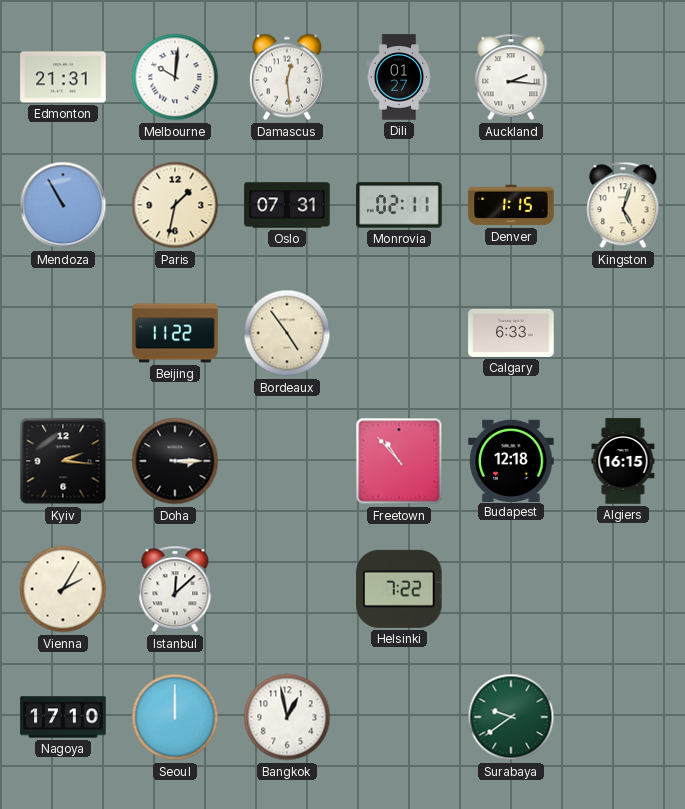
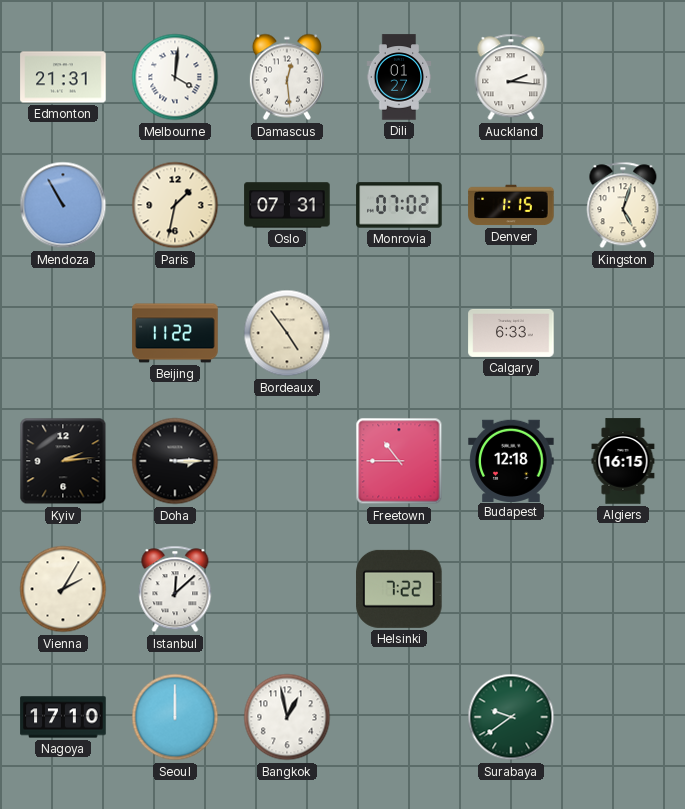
Melbourne: 10:01 -> 4:01
Monrovia: 02:11 -> 07:02
Kyiv: 2:16 -> 2:14
Freetown: 10:53 -> 10:45
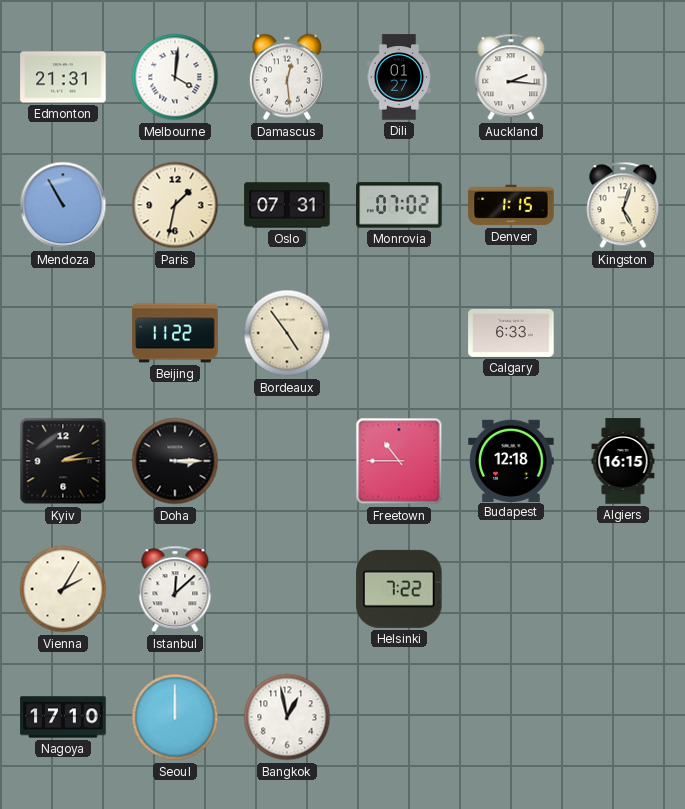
Surabaya: 9:39 -> none
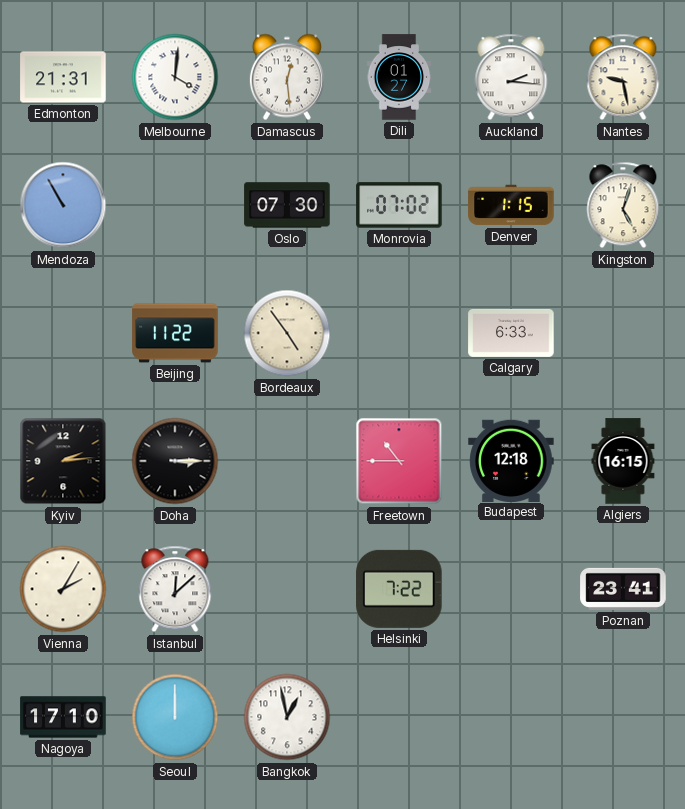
Nantes: none -> 9:28
Paris: 1:32 -> none
Oslo: 07:31 -> 07:30
Poznan: none -> 23:41
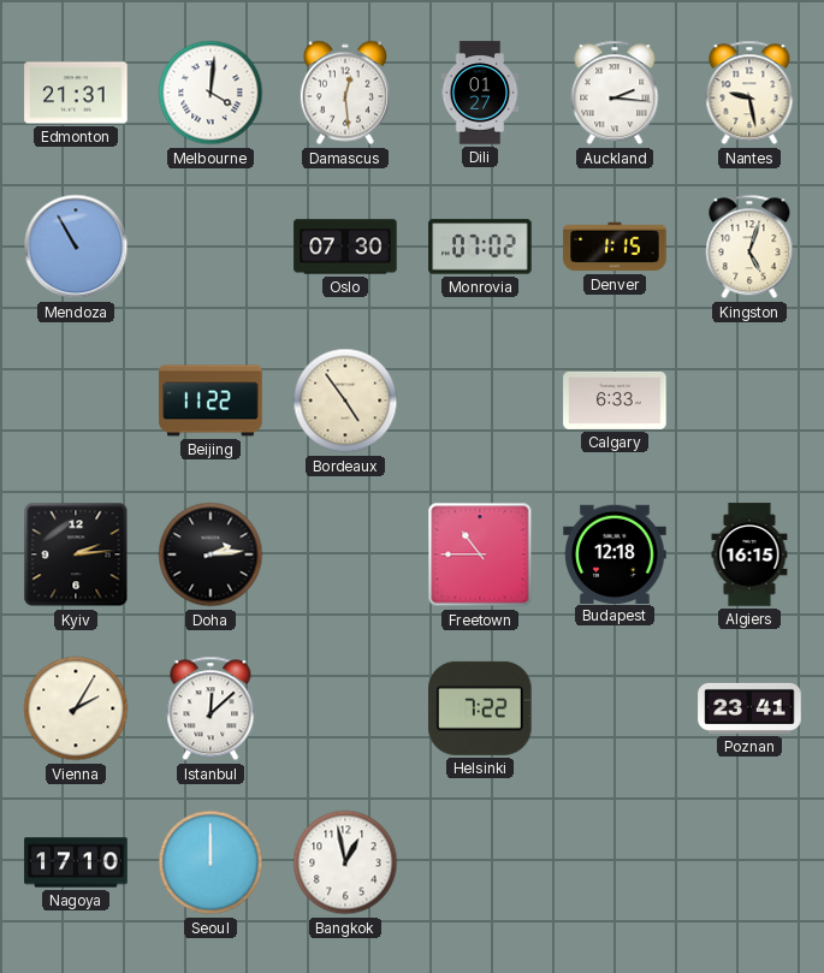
Doha: 3:15 -> 2:14
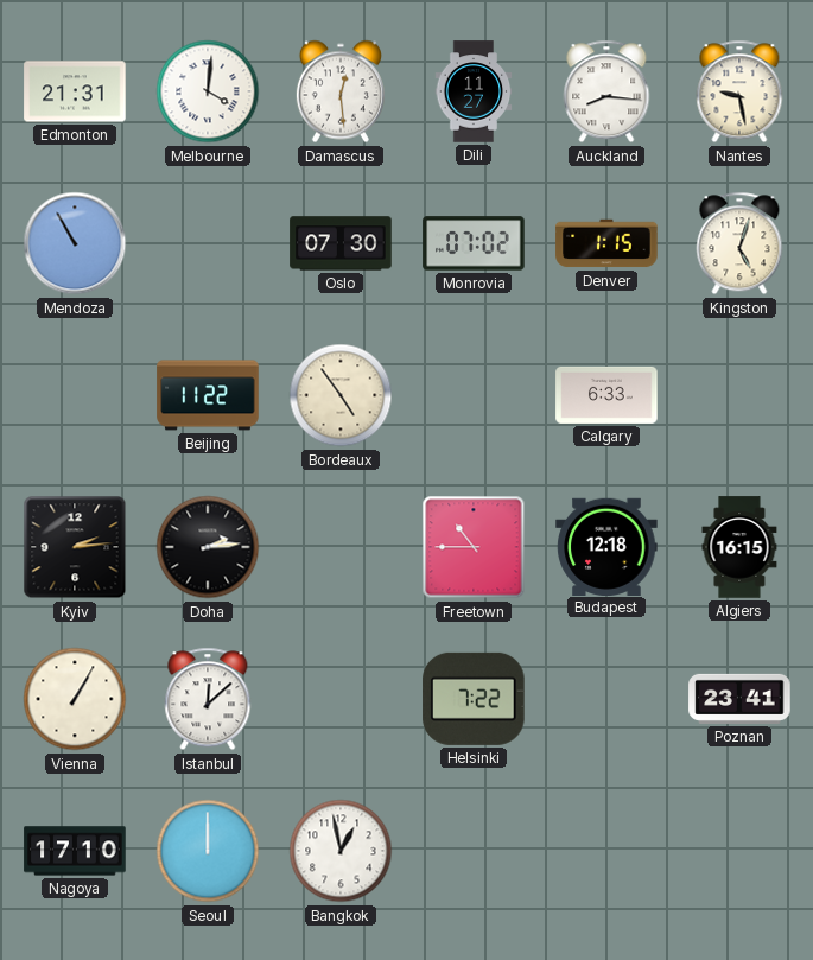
Dili: 01:27 -> 11:27
Auckland: 2:16 -> 8:16
Vienna: 2:05 -> 1:05
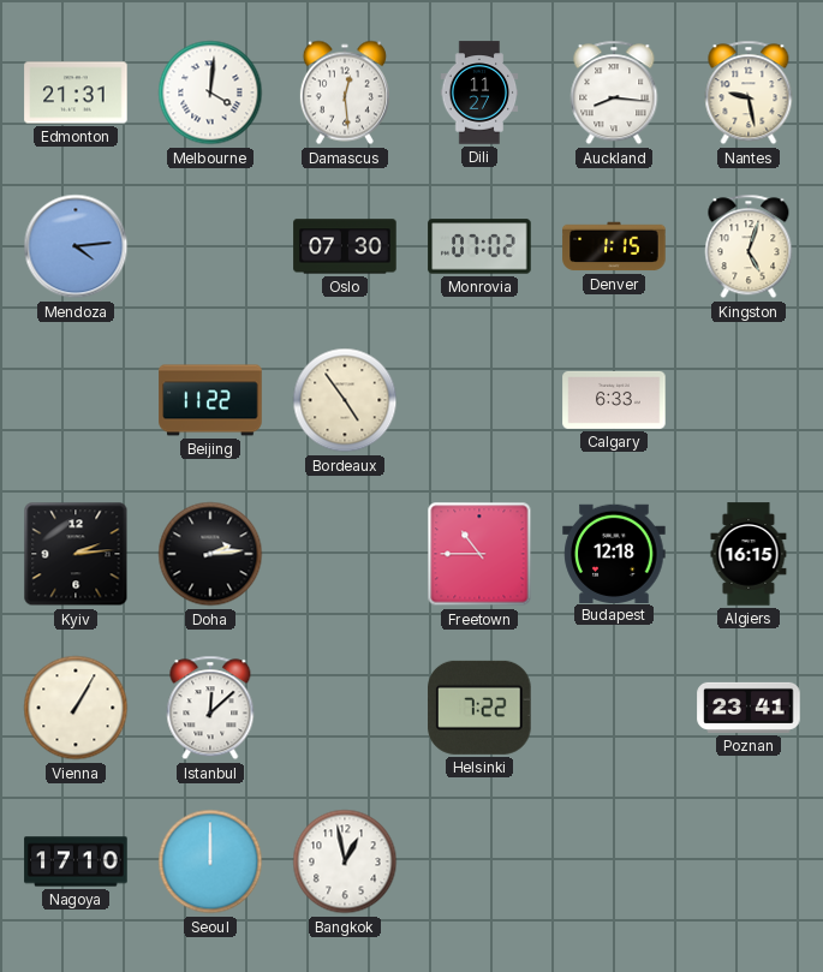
Mendoza: 10:55 -> 4:14
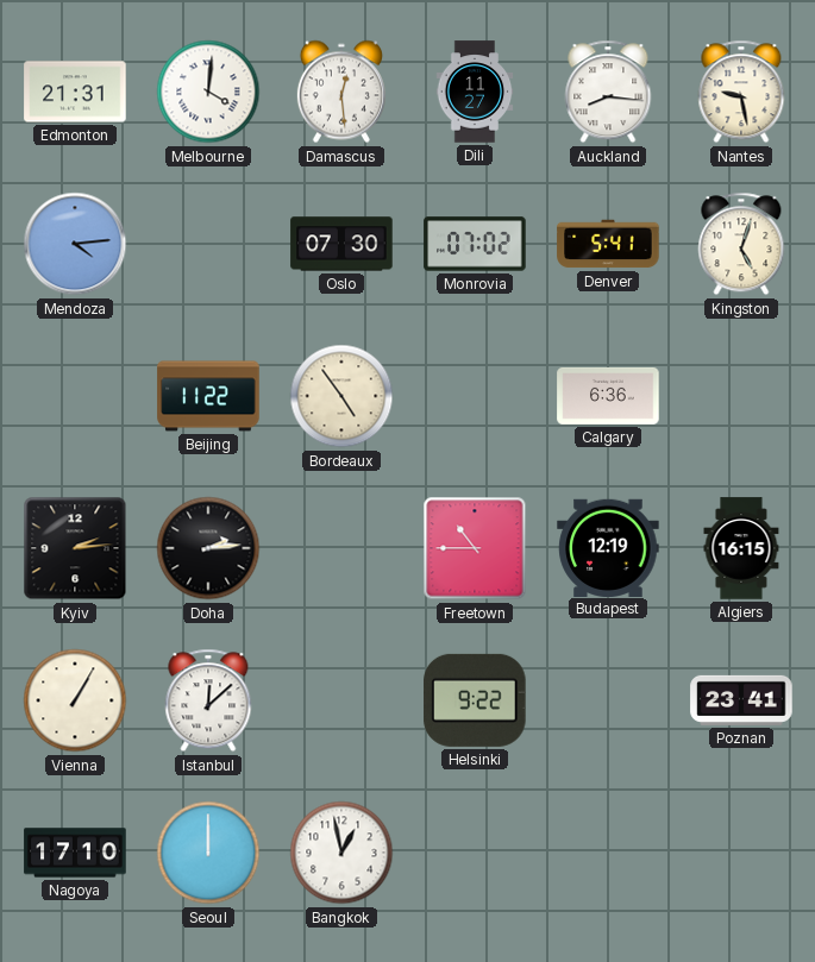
Denver: 1:15 -> 5:41
Calgary: 6:33 -> 6:36
Budapest: 12:18 -> 12:19
Helsinki: 7:22 -> 9:22
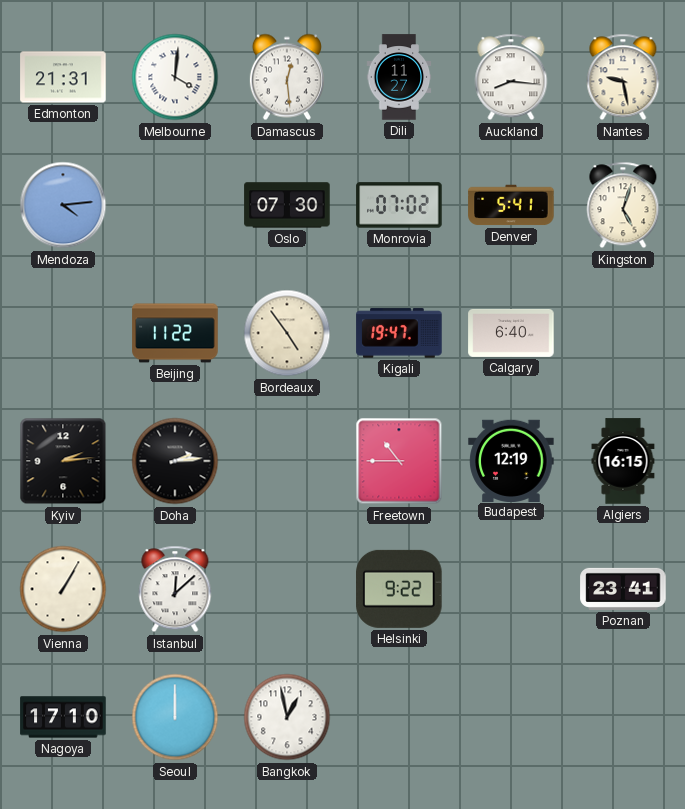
Kigali: none -> 19:47
Calgary: 6:36 -> 6:40
